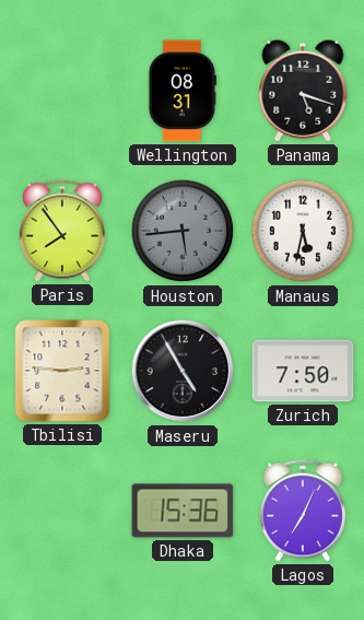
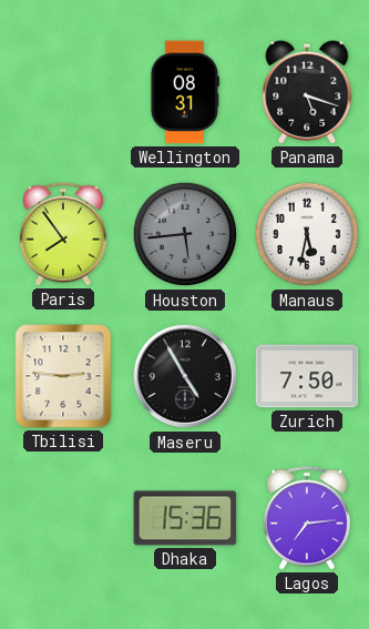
Lagos: 7:04 -> 7:14
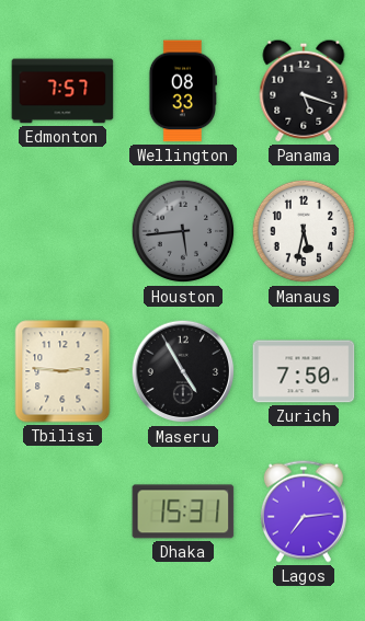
Edmonton: none -> 7:57
Wellington: 08:31 -> 08:33
Paris: 7:54 -> none
Dhaka: 15:36 -> 15:31
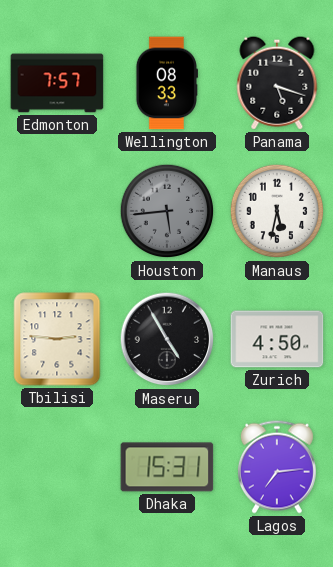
Zurich: 7:50 -> 4:50
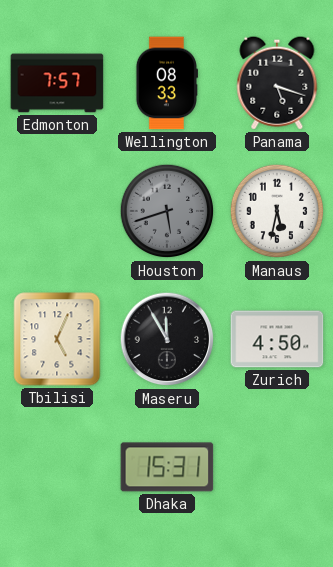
Houston: 5:44 -> 5:42
Tbilisi: 2:46 -> 5:04
Maseru: 4:55 -> 11:55
Lagos: 7:14 -> none
